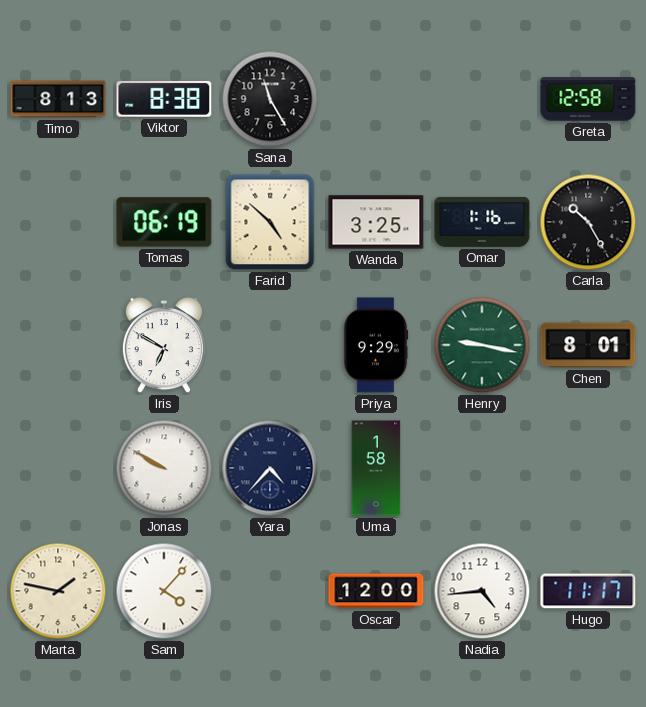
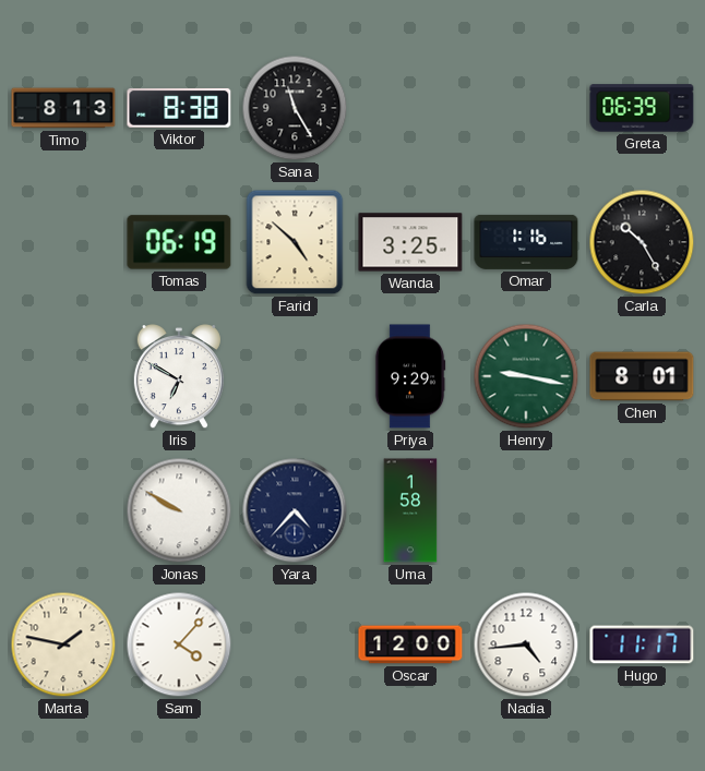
Greta: 12:58 -> 06:39
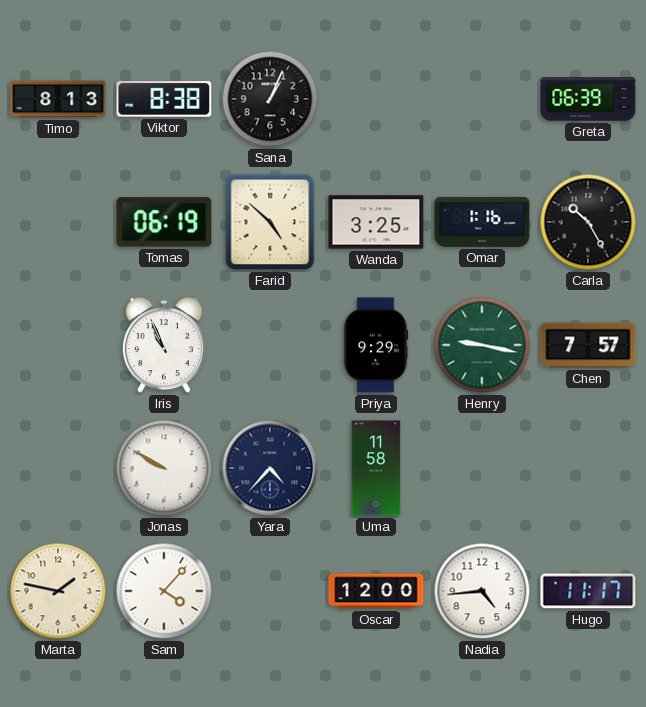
Sana: 11:25 -> 1:04
Iris: 6:50 -> 10:56
Chen: 8:01 -> 7:57
Uma: 1:58 -> 11:58
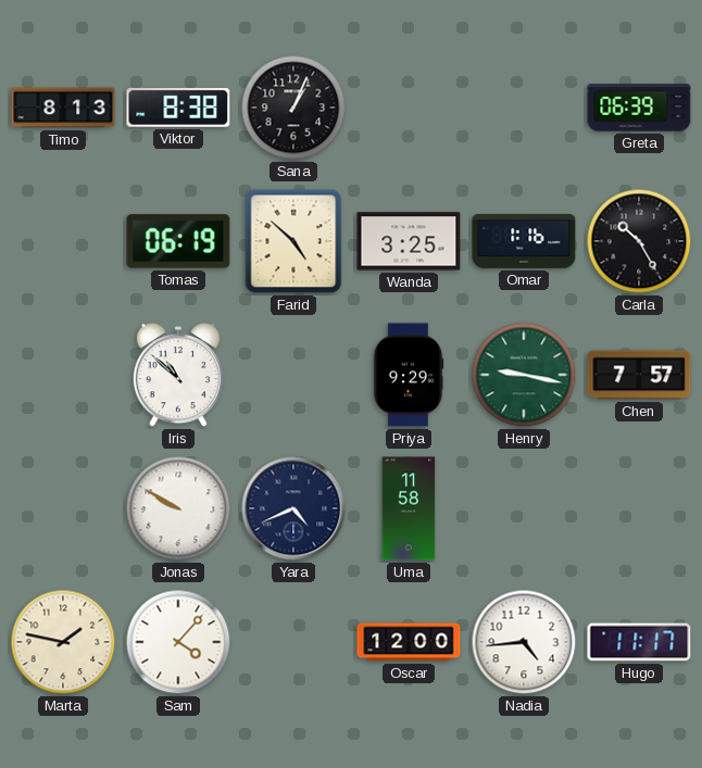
Iris: 10:56 -> 10:52
Yara: 4:37 -> 4:41
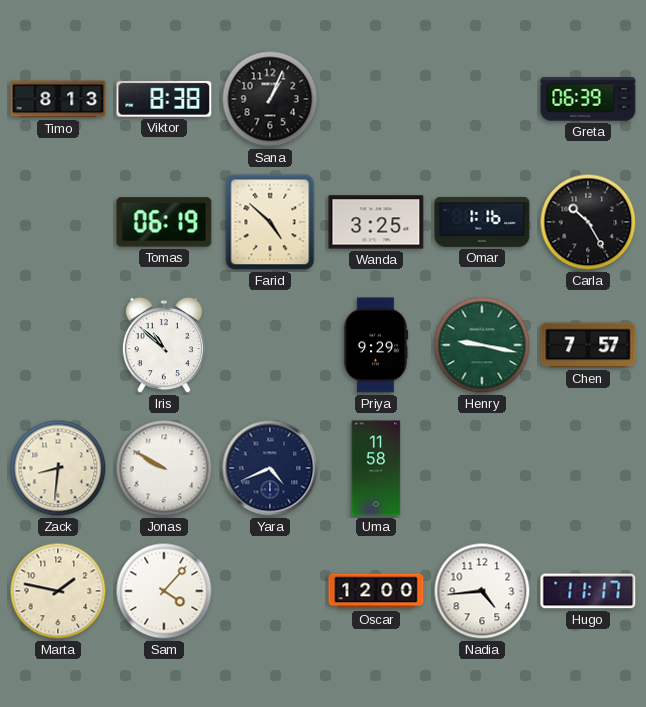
Zack: none -> 8:31
